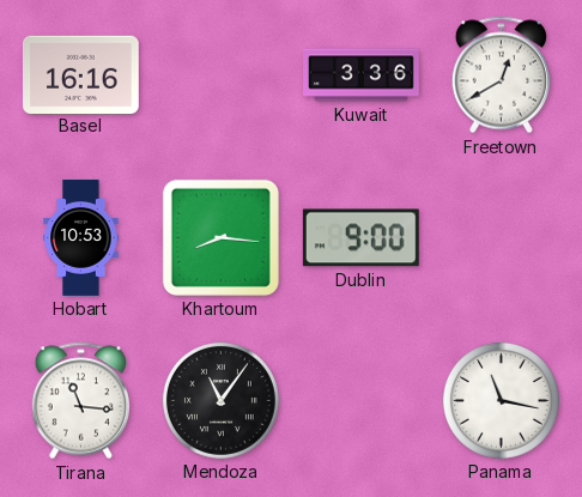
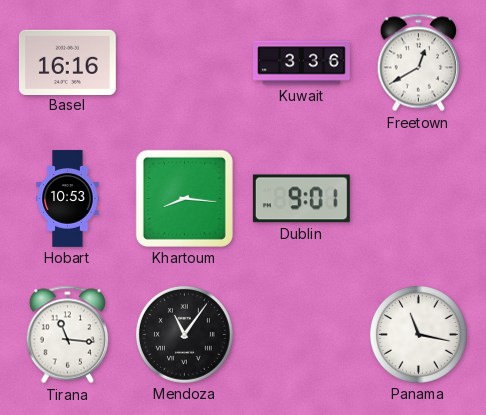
Dublin: 9:00 -> 9:01
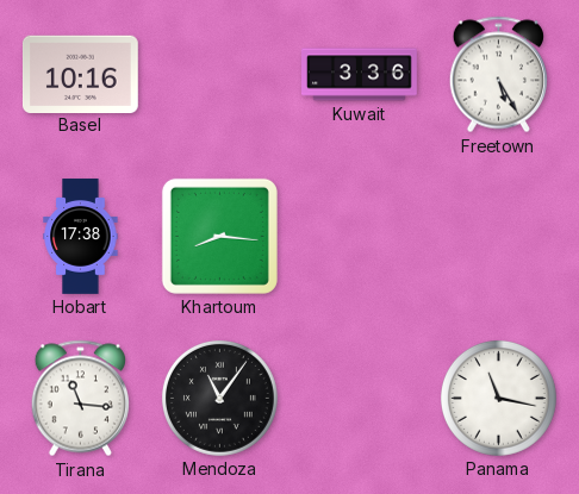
Basel: 16:16 -> 10:16
Freetown: 12:40 -> 5:25
Hobart: 10:53 -> 17:38
Dublin: 9:01 -> none
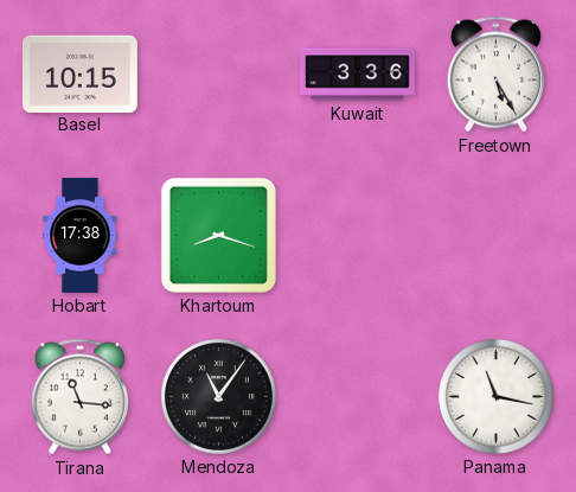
Basel: 10:16 -> 10:15
Khartoum: 8:16 -> 8:18
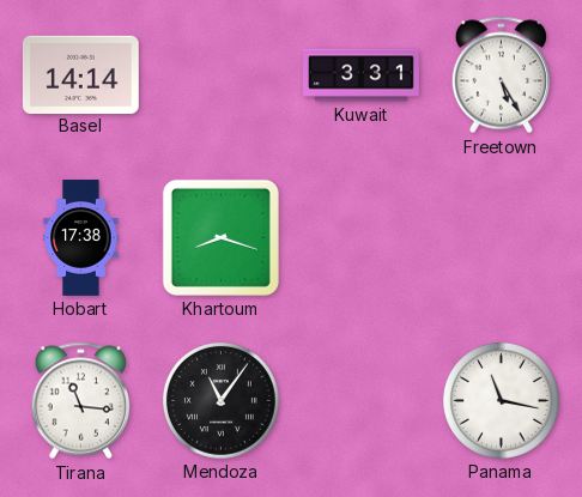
Basel: 10:15 -> 14:14
Kuwait: 3:36 -> 3:31
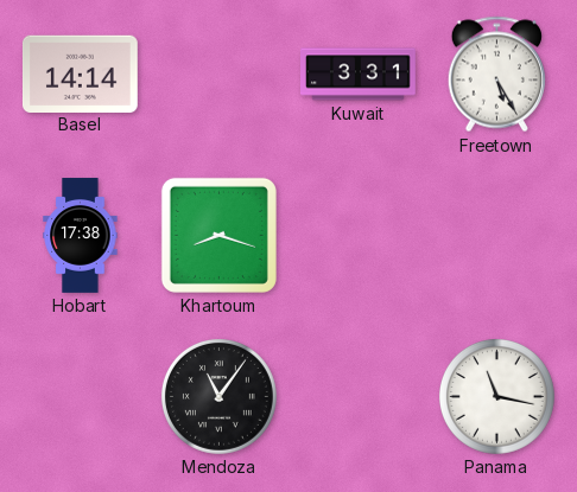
Tirana: 11:16 -> none
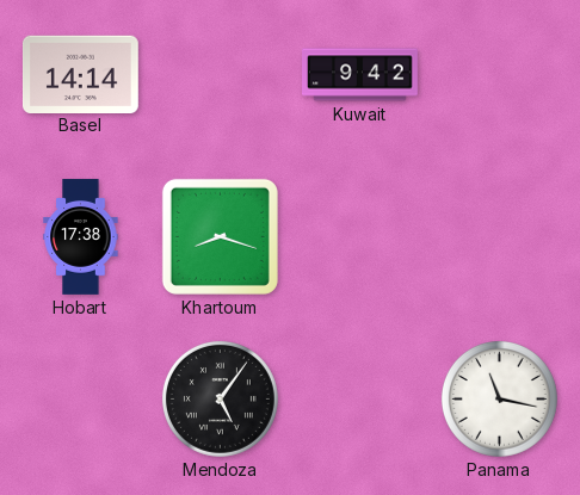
Kuwait: 3:31 -> 9:42
Freetown: 5:25 -> none
Mendoza: 11:06 -> 5:06
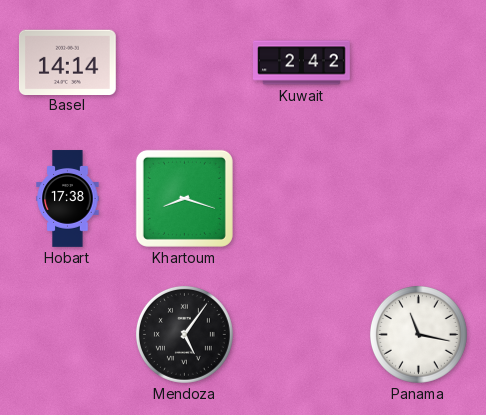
Kuwait: 9:42 -> 2:42
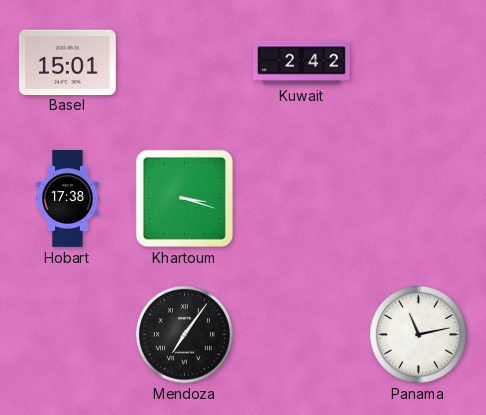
Basel: 14:14 -> 15:01
Khartoum: 8:18 -> 3:18
Mendoza: 5:06 -> 7:06
Panama: 11:17 -> 11:13
